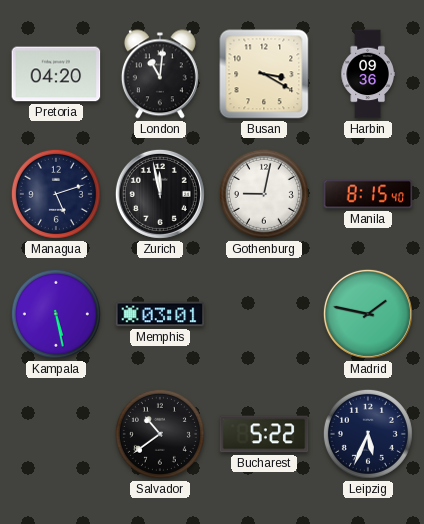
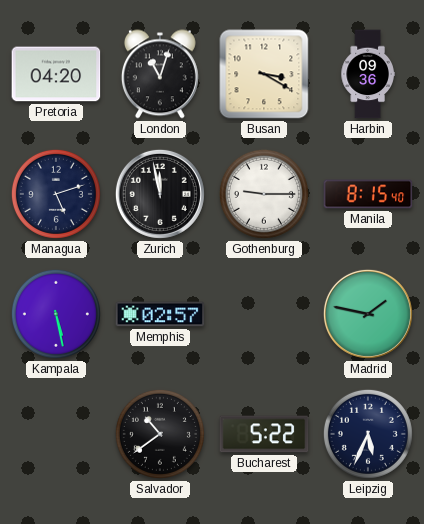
London: 11:01 -> 11:03
Gothenburg: 9:02 -> 9:15
Memphis: 03:01 -> 02:57
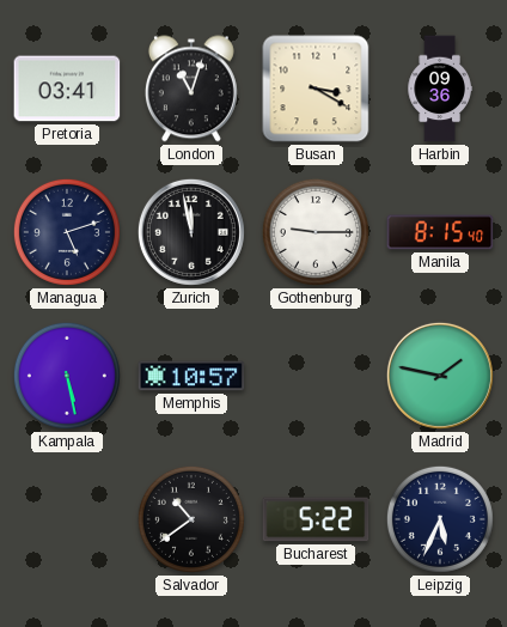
Pretoria: 04:20 -> 03:41
Memphis: 02:57 -> 10:57
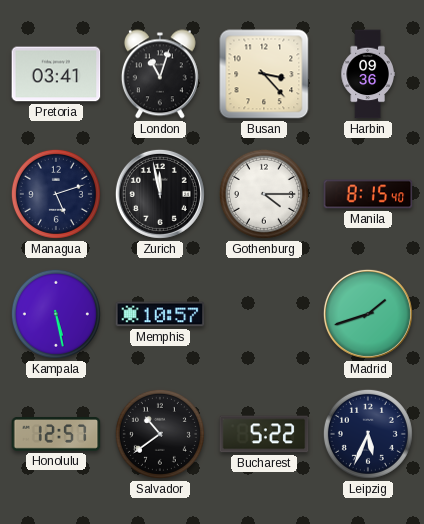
Busan: 3:20 -> 3:23
Gothenburg: 9:15 -> 4:15
Madrid: 1:47 -> 1:42
Honolulu: none -> 12:57
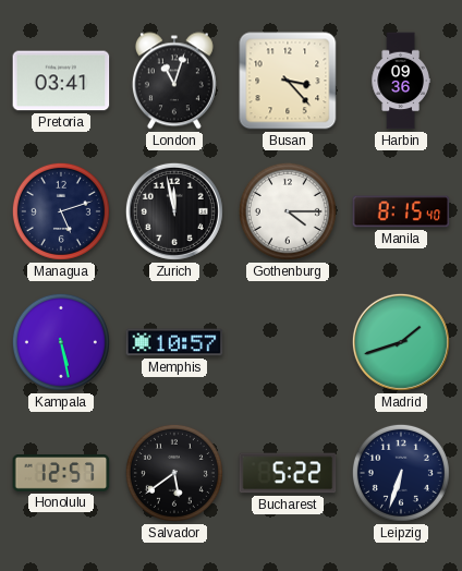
Salvador: 10:39 -> 5:39
Leipzig: 5:34 -> 6:33
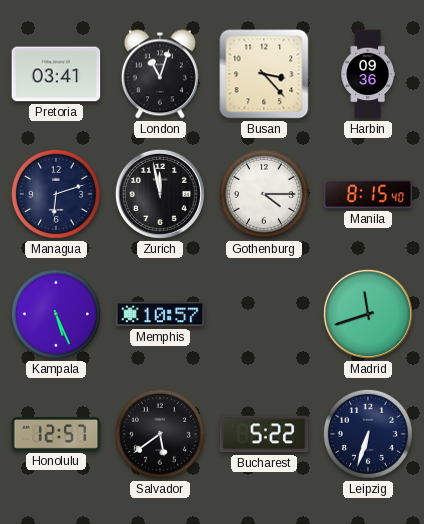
Managua: 5:12 -> 6:12
Kampala: 5:28 -> 5:26
Madrid: 1:42 -> 11:42
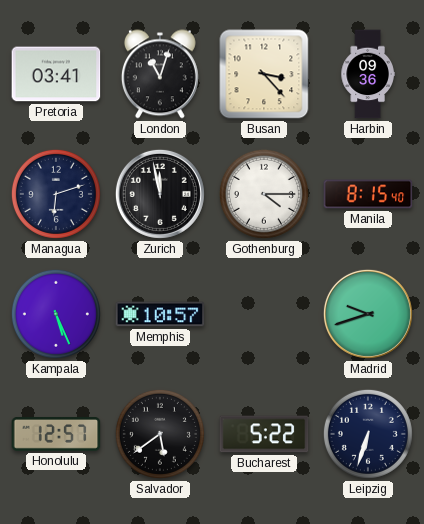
Madrid: 11:42 -> 9:42
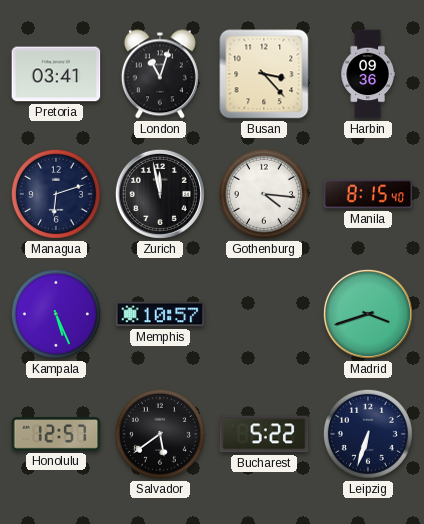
Gothenburg: 4:15 -> 4:16
Madrid: 9:42 -> 3:42
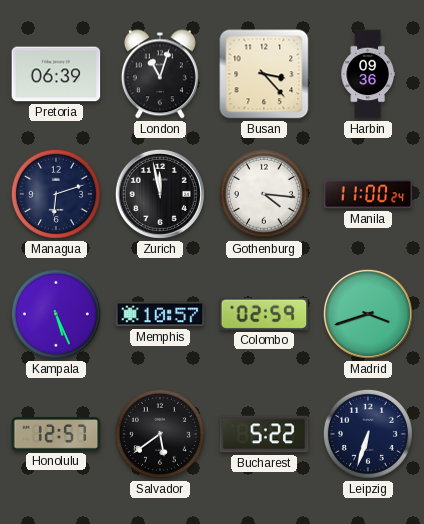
Pretoria: 03:41 -> 06:39
Manila: 8:15 -> 11:00
Colombo: none -> 02:59
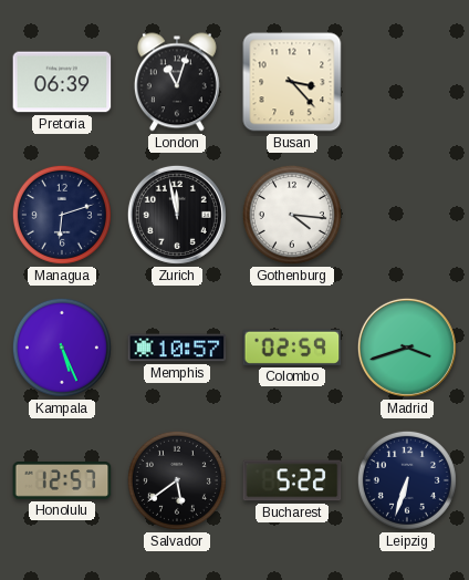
Harbin: 09:36 -> none
Manila: 11:00 -> none
